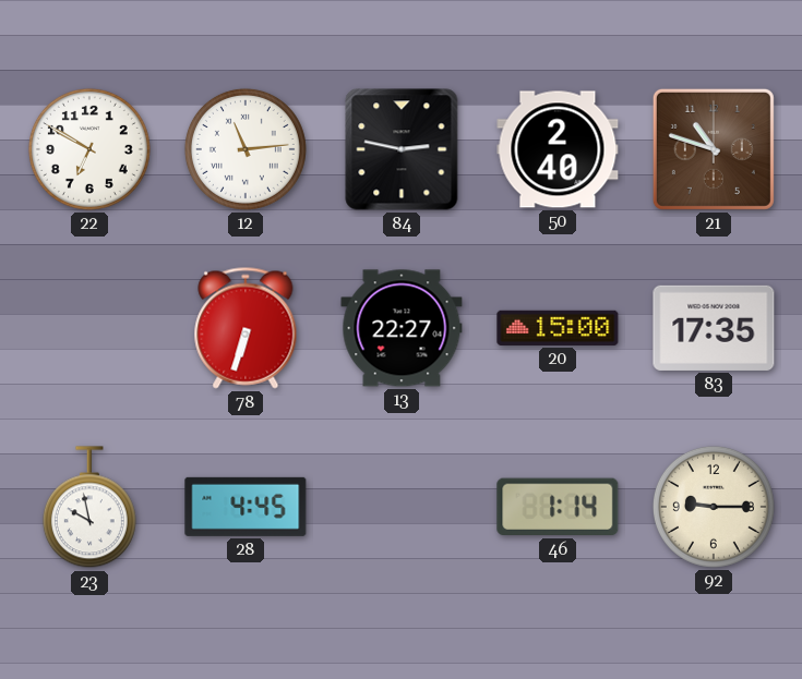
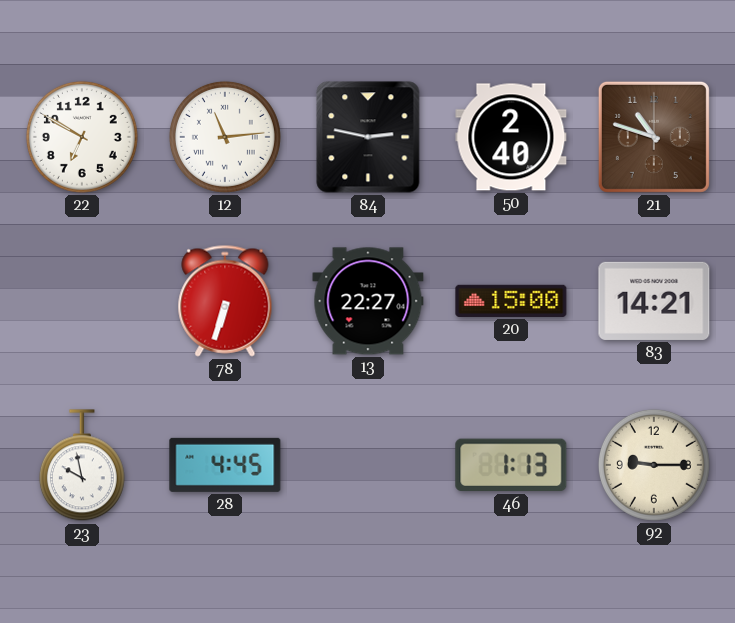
83: 17:35 -> 14:21
46: 1:14 -> 1:13
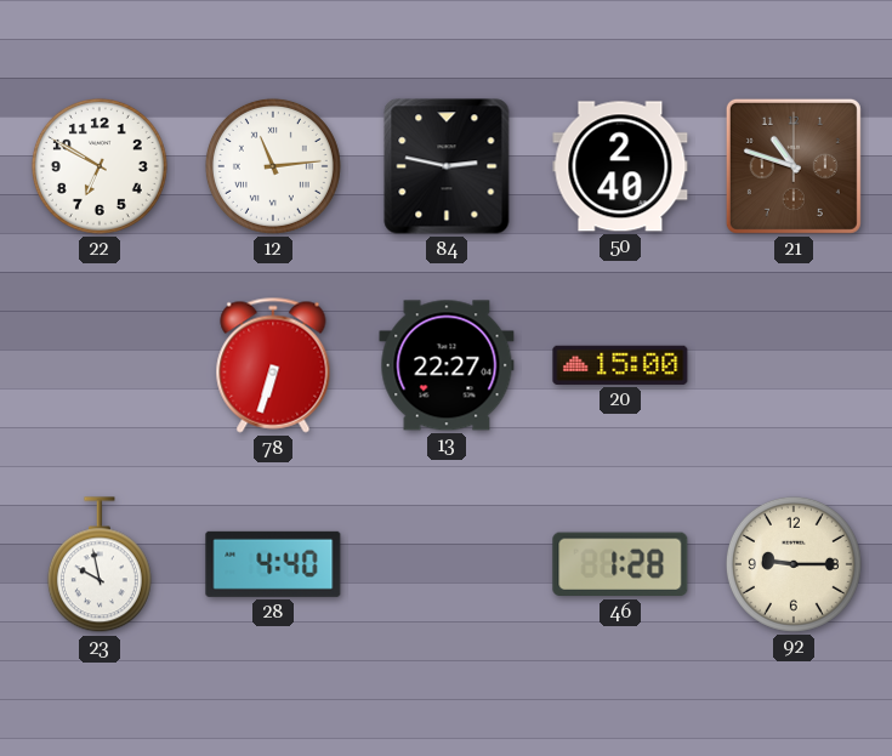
83: 14:21 -> none
28: 4:45 -> 4:40
46: 1:13 -> 1:28
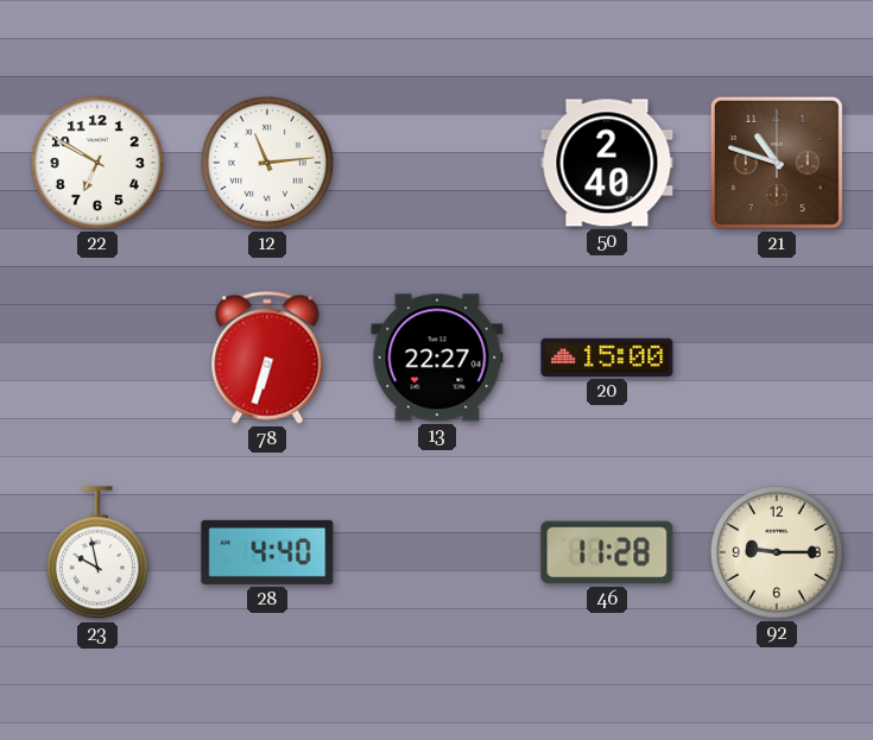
84: 2:47 -> none
46: 1:28 -> 11:28
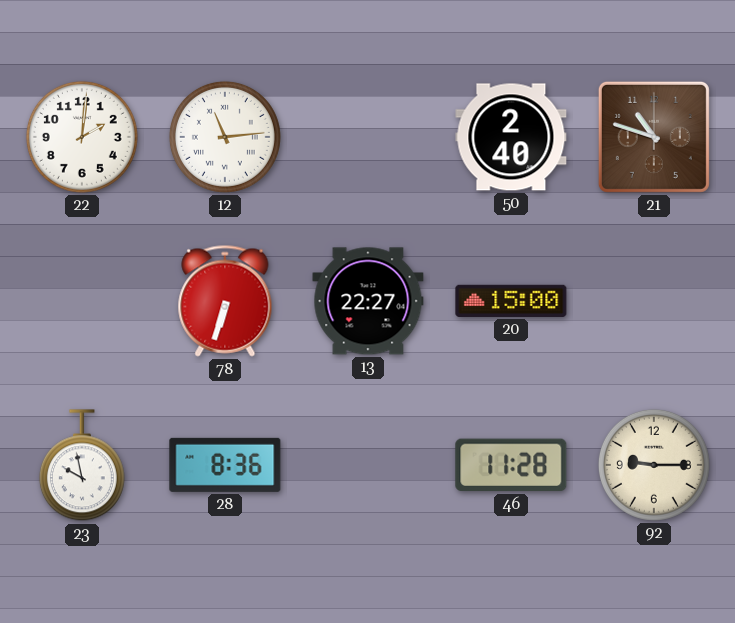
22: 6:50 -> 2:01
28: 4:40 -> 8:36
